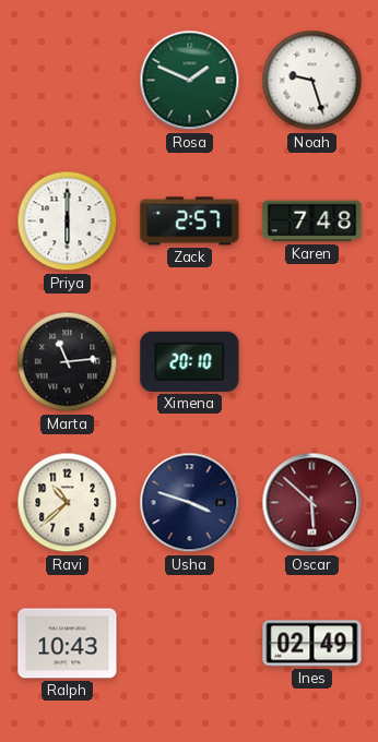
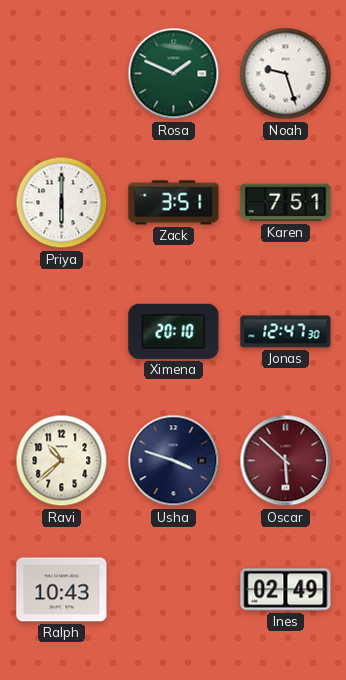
Zack: 2:57 -> 3:51
Karen: 7:48 -> 7:51
Marta: 11:14 -> none
Jonas: none -> 12:47
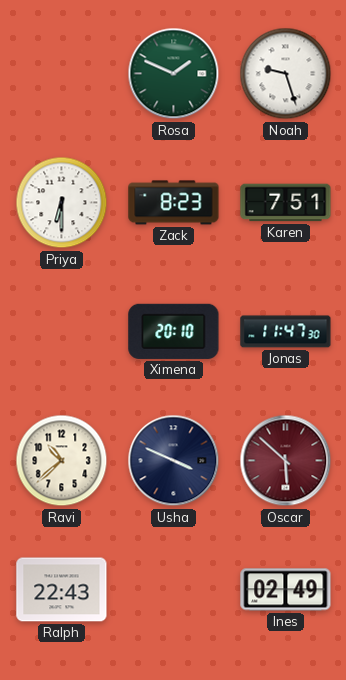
Priya: 6:00 -> 6:30
Zack: 3:51 -> 8:23
Jonas: 12:47 -> 11:47
Usha: 3:48 -> 3:49
Ralph: 10:43 -> 22:43
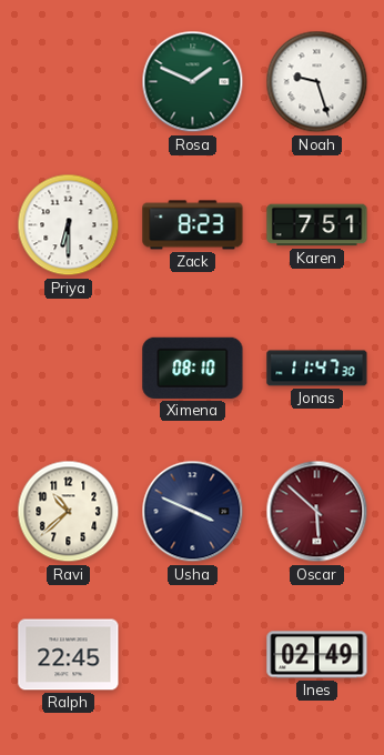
Ximena: 20:10 -> 08:10
Ralph: 22:43 -> 22:45
